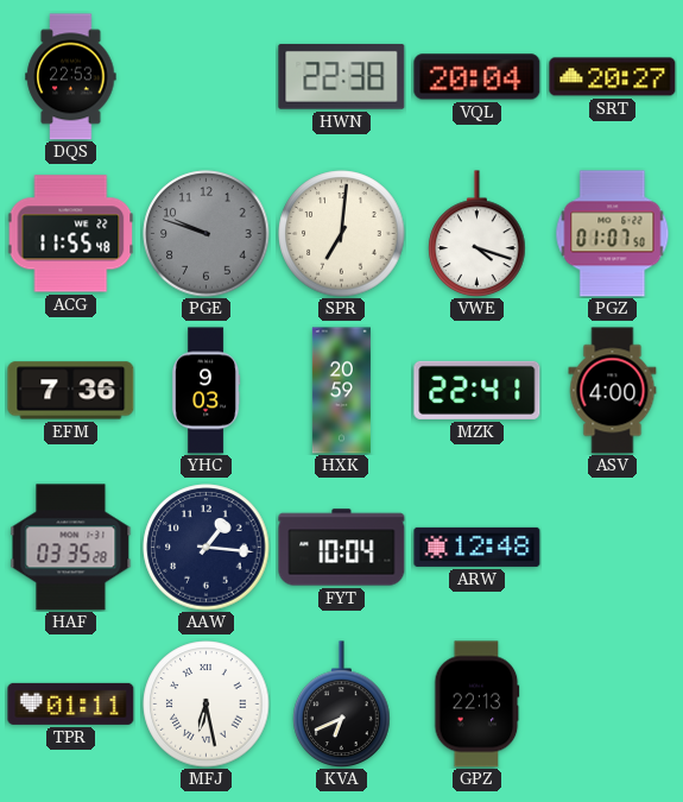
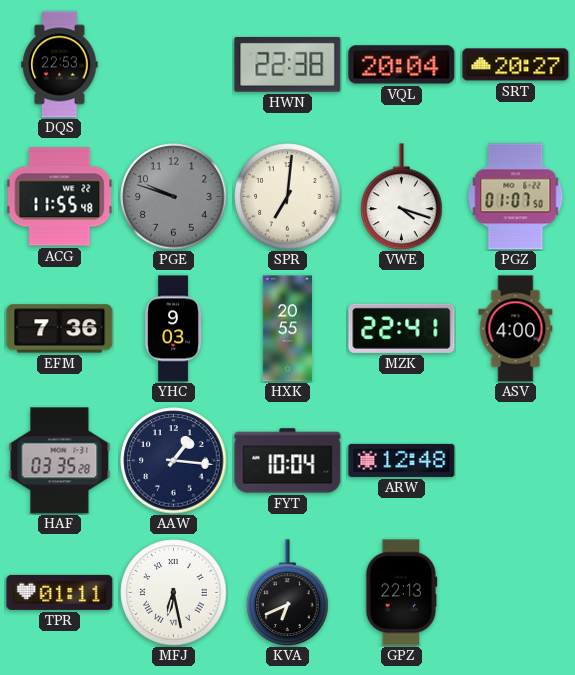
HXK: 20:59 -> 20:55
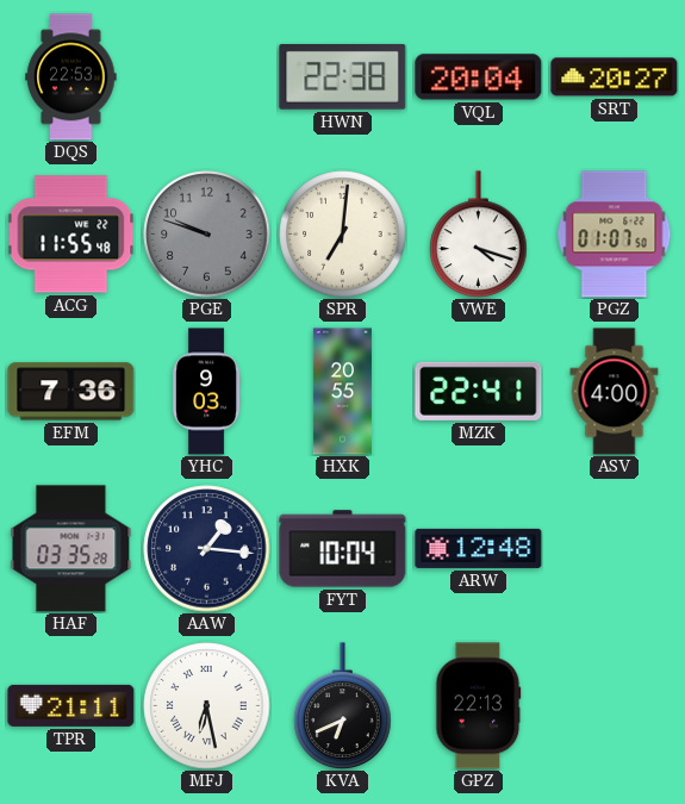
TPR: 01:11 -> 21:11
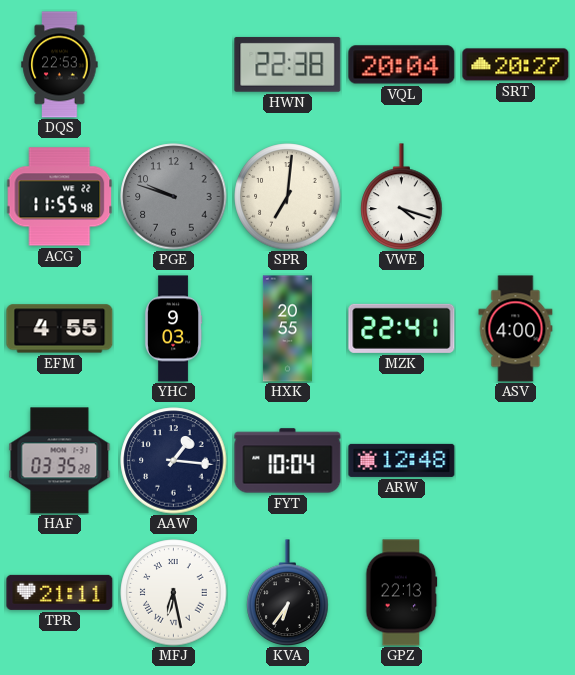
PGZ: 01:07 -> none
EFM: 7:36 -> 4:55
KVA: 6:41 -> 6:36
